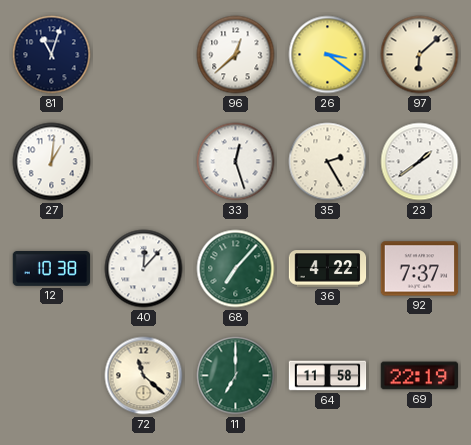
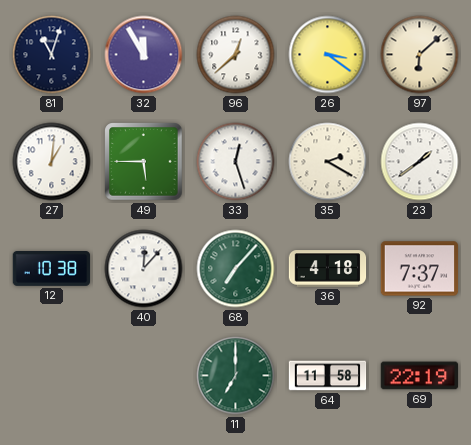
32: none -> 11:55
49: none -> 5:45
35: 2:25 -> 2:20
36: 4:22 -> 4:18
72: 11:22 -> none
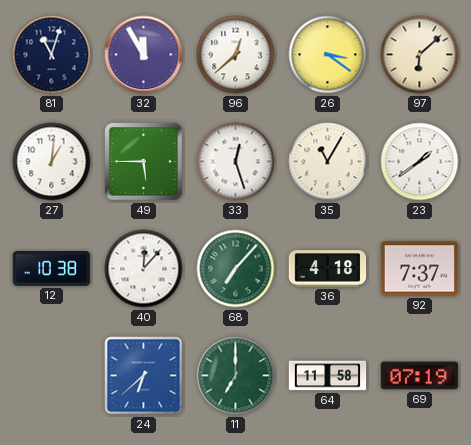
35: 2:20 -> 11:05
24: none -> 6:38
69: 22:19 -> 07:19
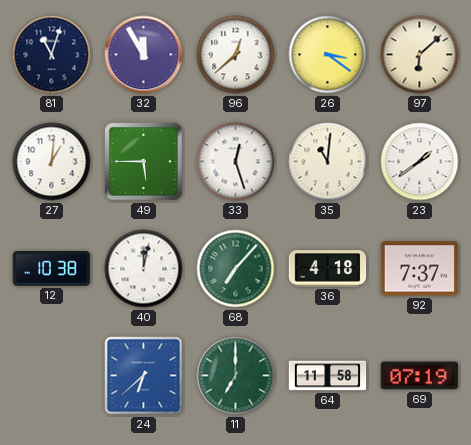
35: 11:05 -> 11:01
40: 12:07 -> 12:02
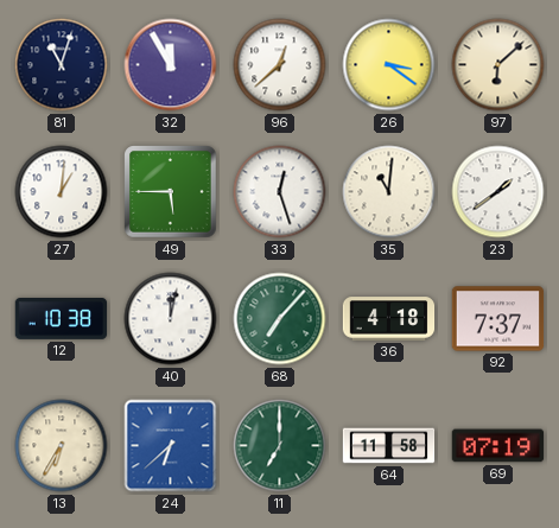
13: none -> 6:35
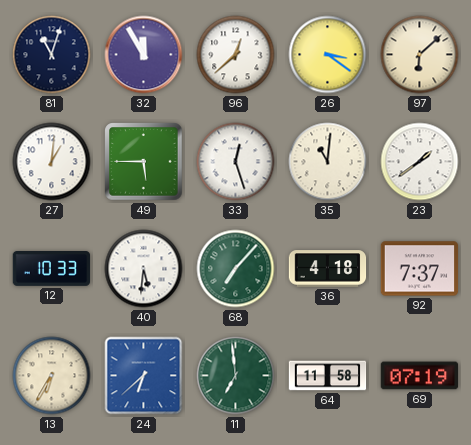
12: 10:38 -> 10:33
40: 12:02 -> 5:31
11: 7:00 -> 6:59
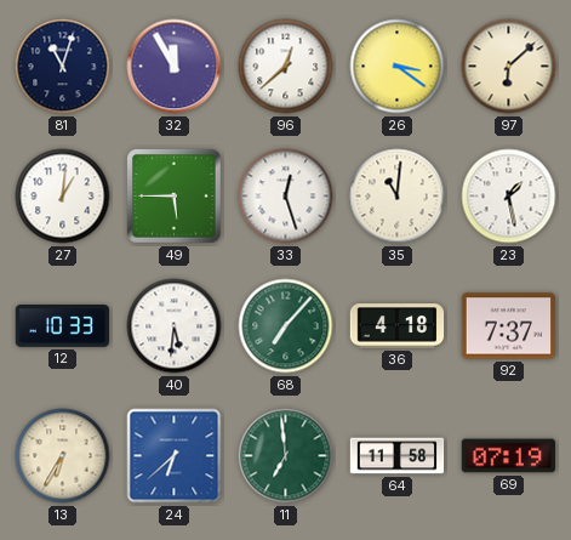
23: 1:39 -> 1:28
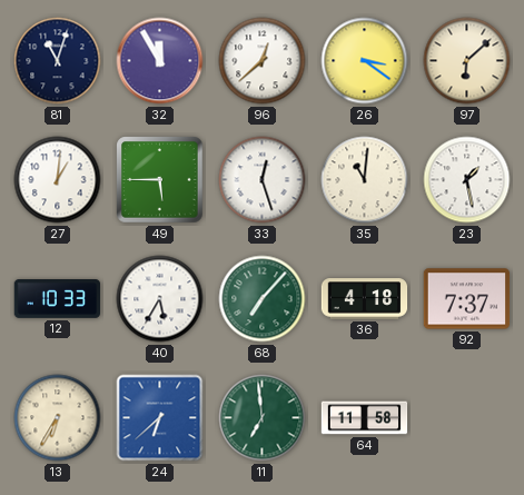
40: 5:31 -> 5:35
69: 07:19 -> none
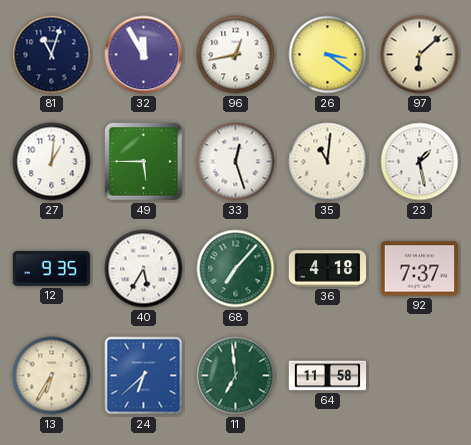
96: 12:38 -> 12:43
12: 10:33 -> 9:35
